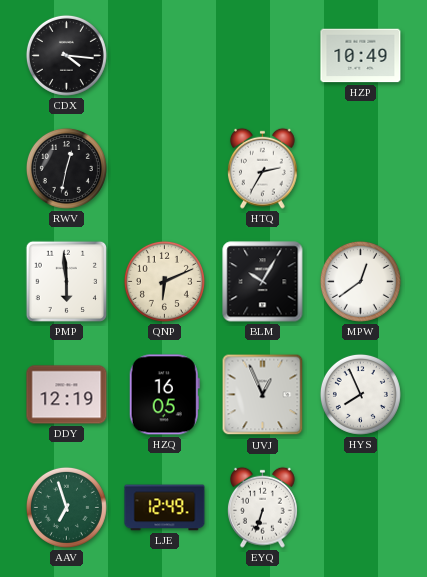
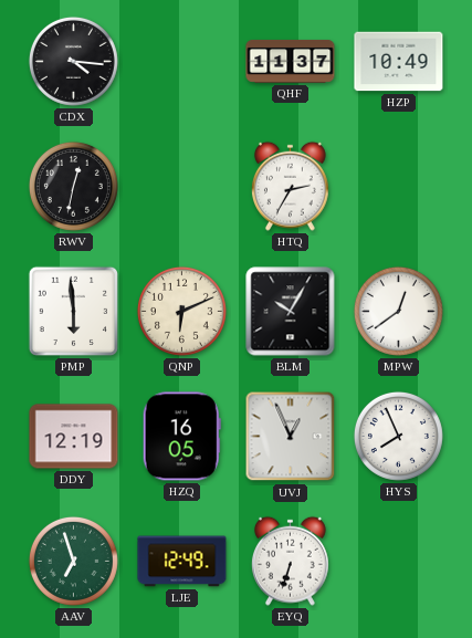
QHF: none -> 11:37
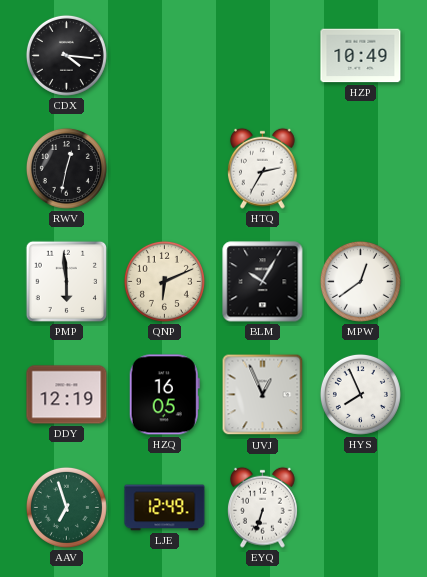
QHF: 11:37 -> none
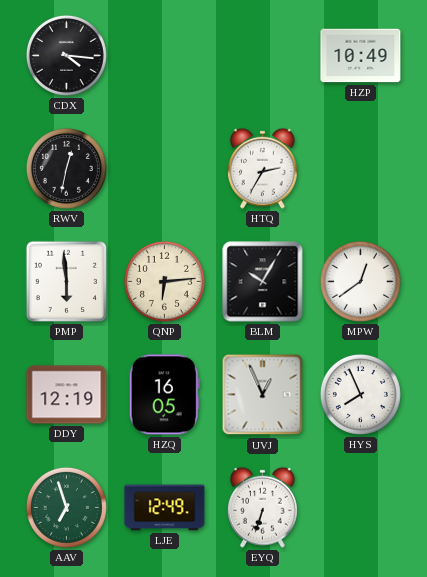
QNP: 6:11 -> 6:14
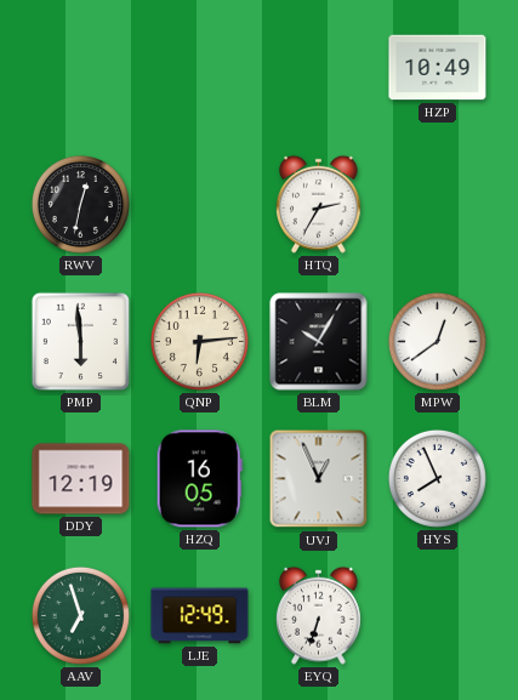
CDX: 4:16 -> none
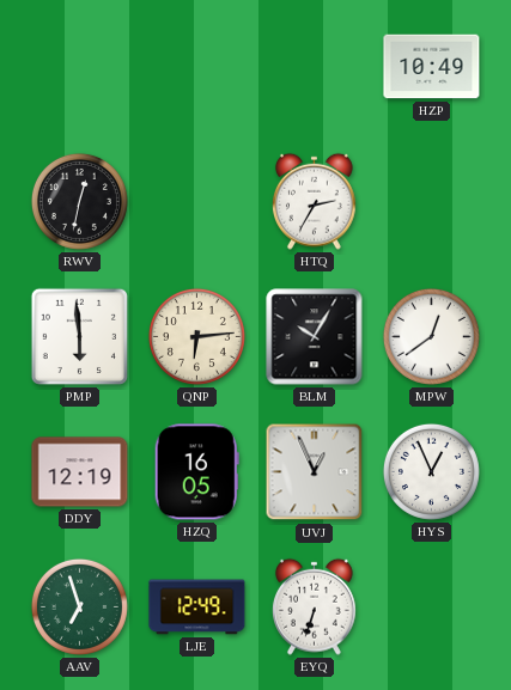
HYS: 7:56 -> 12:56
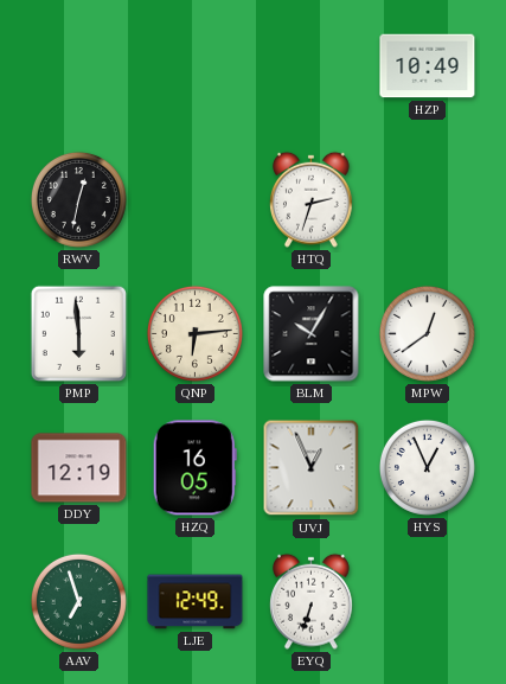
HTQ: 2:35 -> 2:33
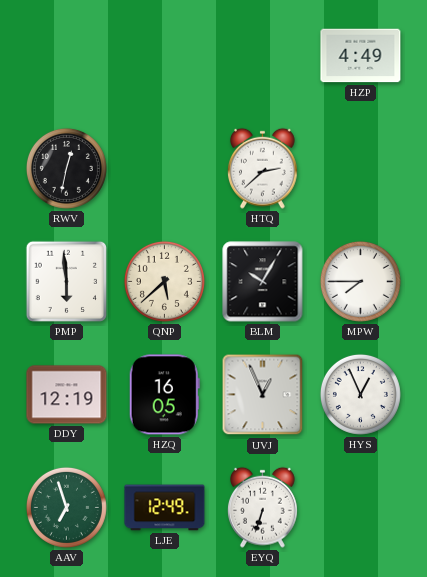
HZP: 10:49 -> 4:49
HTQ: 2:33 -> 2:38
QNP: 6:14 -> 5:38
MPW: 12:39 -> 7:45
